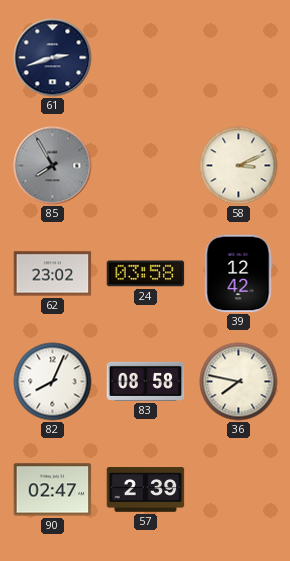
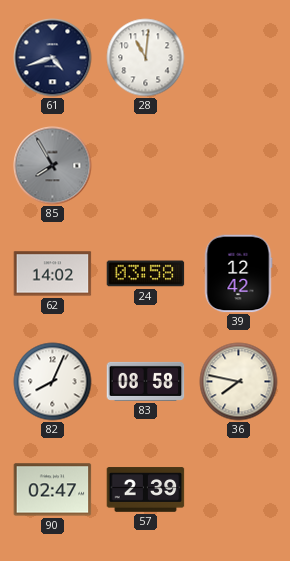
61: 2:42 -> 4:42
28: none -> 11:01
58: 3:11 -> none
62: 23:02 -> 14:02
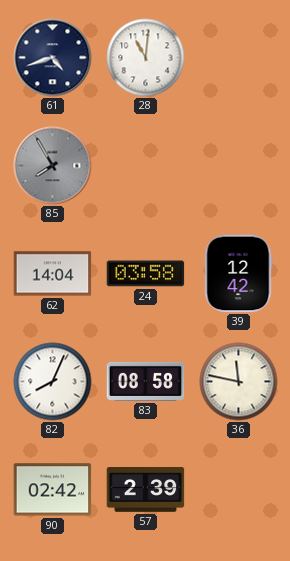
62: 14:02 -> 14:04
36: 7:47 -> 11:47
90: 02:47 -> 02:42
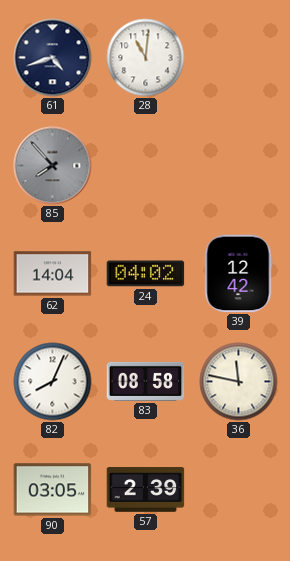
85: 7:55 -> 7:53
24: 03:58 -> 04:02
90: 02:42 -> 03:05
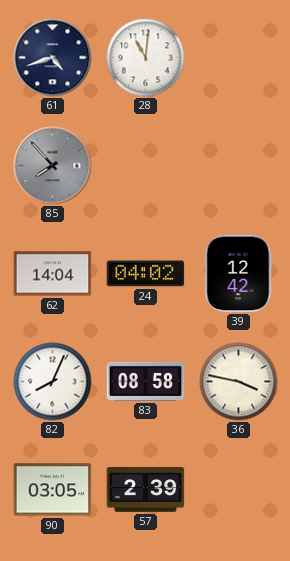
36: 11:47 -> 3:47
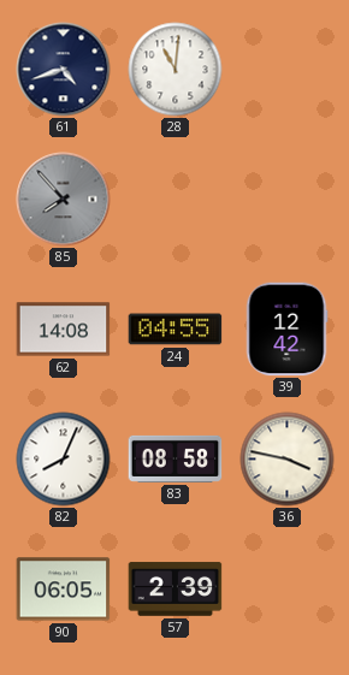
62: 14:04 -> 14:08
24: 04:02 -> 04:55
90: 03:05 -> 06:05
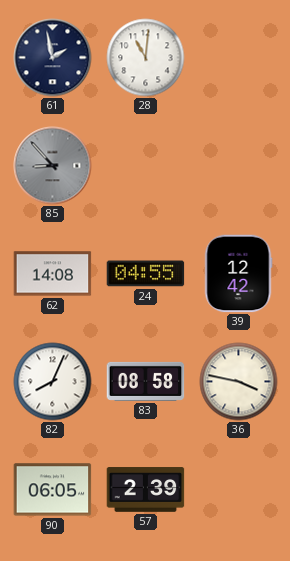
61: 4:42 -> 1:58
85: 7:53 -> 8:53
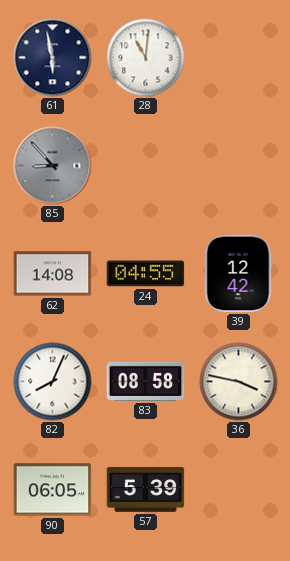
61: 1:58 -> 5:58
57: 2:39 -> 5:39
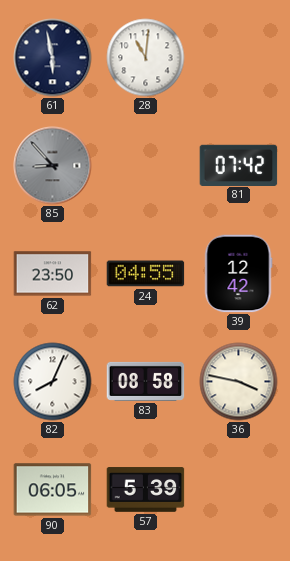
81: none -> 07:42
62: 14:08 -> 23:50
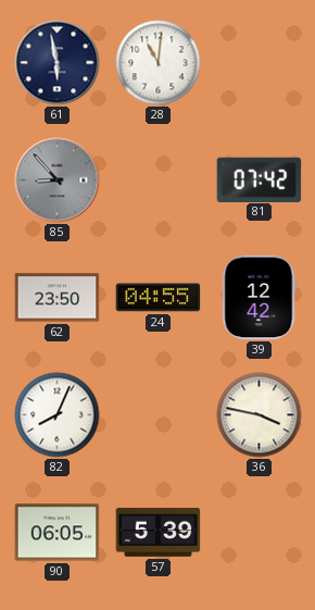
83: 08:58 -> none
